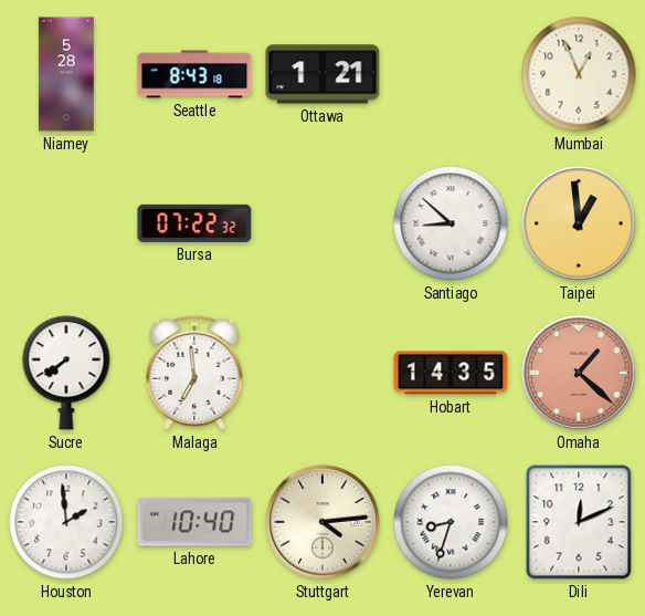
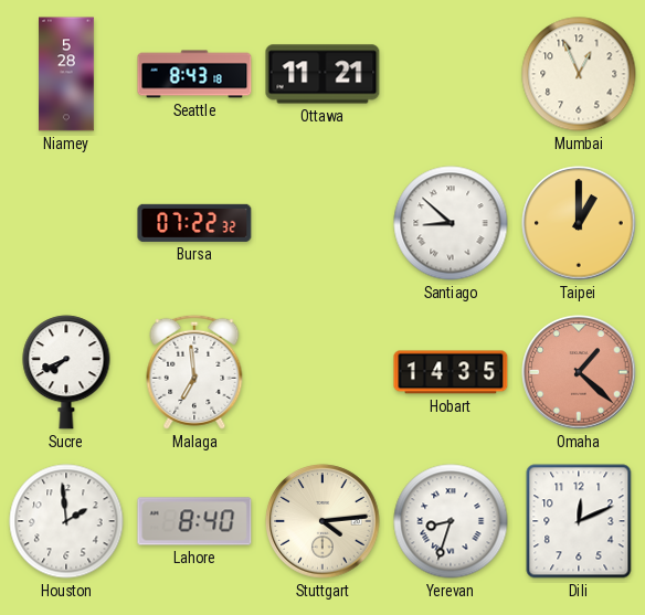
Ottawa: 1:21 -> 11:21
Taipei: 12:59 -> 1:00
Sucre: 7:39 -> 7:41
Lahore: 10:40 -> 8:40
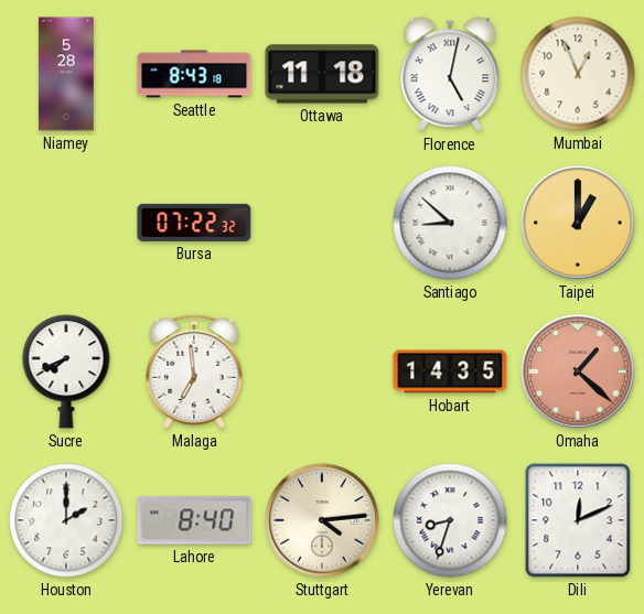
Ottawa: 11:21 -> 11:18
Florence: none -> 5:02
Houston: 1:59 -> 2:00
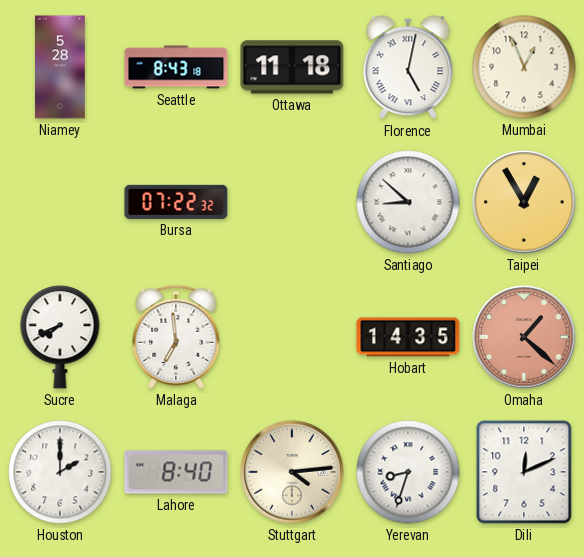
Taipei: 1:00 -> 12:55
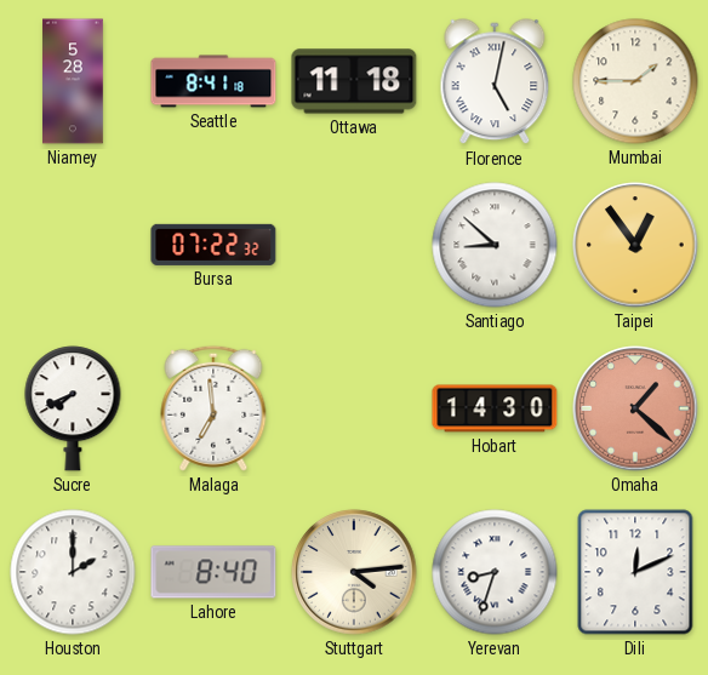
Seattle: 8:43 -> 8:41
Mumbai: 12:56 -> 1:45
Taipei: 12:55 -> 12:54
Hobart: 14:35 -> 14:30
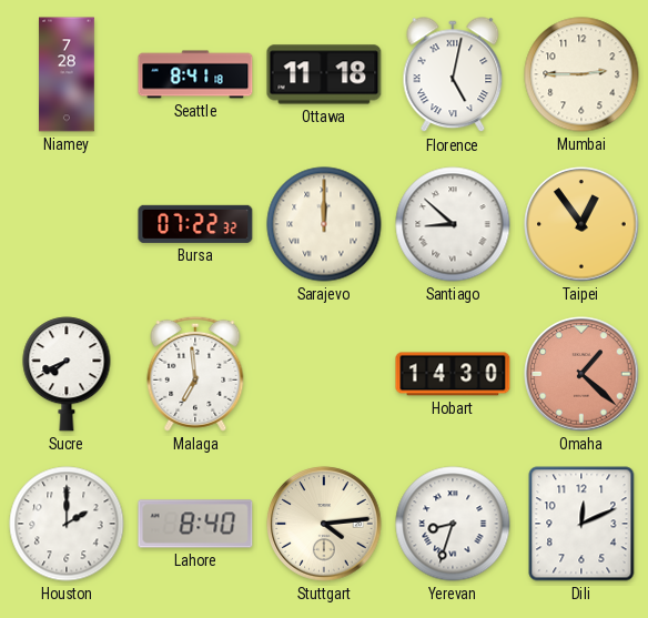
Niamey: 5:28 -> 7:28
Mumbai: 1:45 -> 2:45
Sarajevo: none -> 12:00
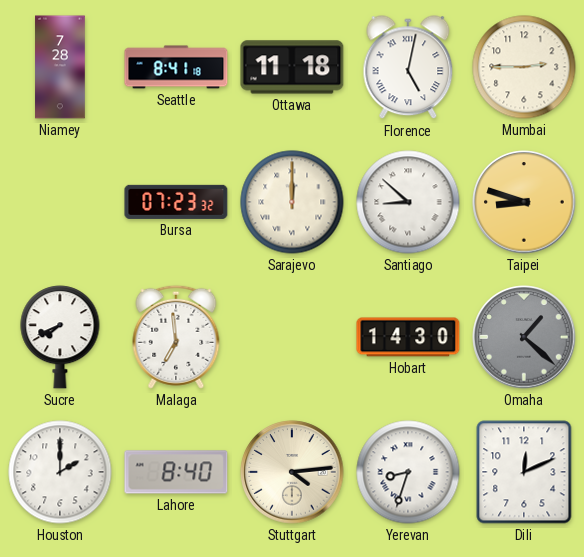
Bursa: 07:22 -> 07:23
Taipei: 12:54 -> 8:48
Omaha dial: salmon -> grey
